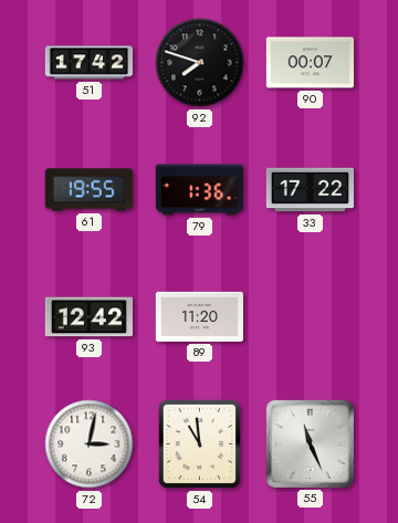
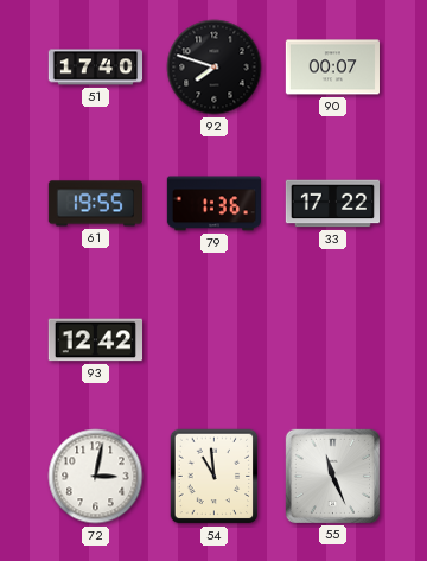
51: 17:42 -> 17:40
89: 11:20 -> none
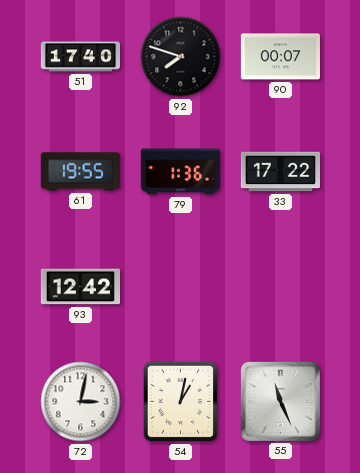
54: 10:59 -> 1:02
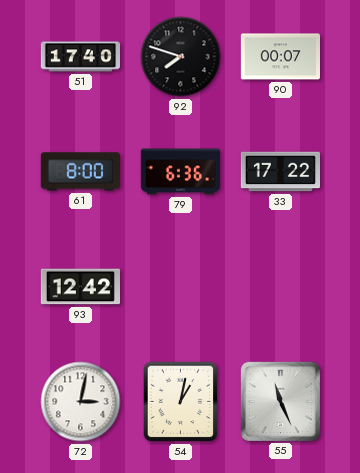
61: 19:55 -> 8:00
79: 1:36 -> 6:36
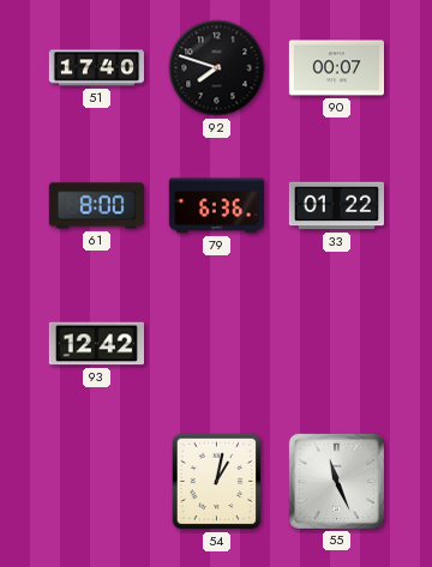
33: 17:22 -> 01:22
72: 3:02 -> none
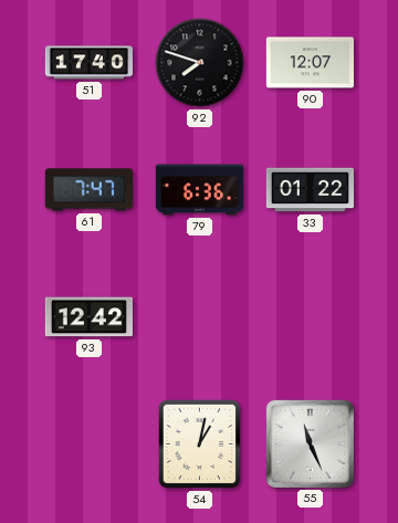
90: 00:07 -> 12:07
61: 8:00 -> 7:47
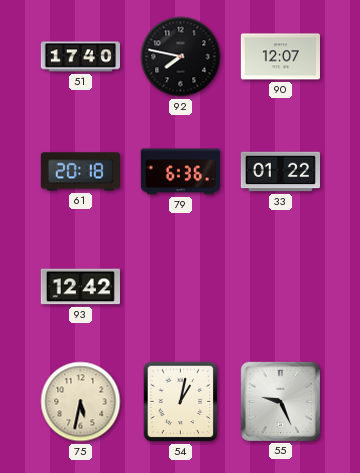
92: 7:48 -> 7:47
61: 7:47 -> 20:18
75: none -> 5:32
55: 11:26 -> 9:26
